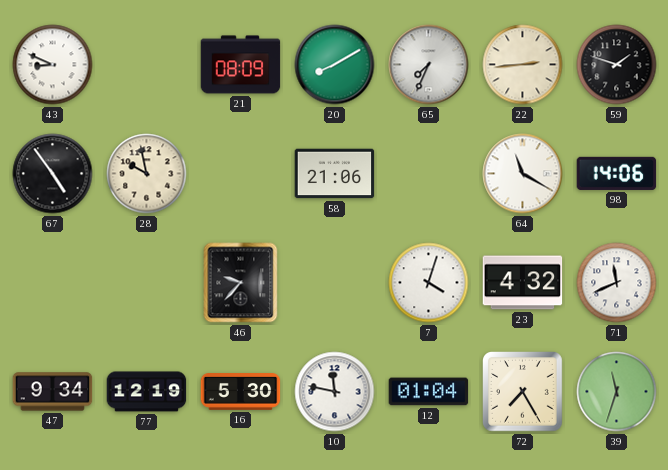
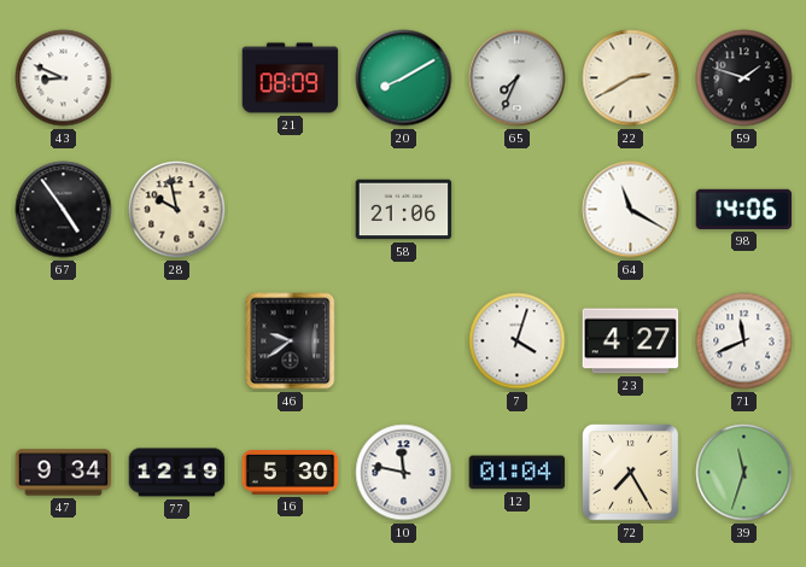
22: 2:44 -> 2:40
46: 9:37 -> 9:39
23: 4:32 -> 4:27
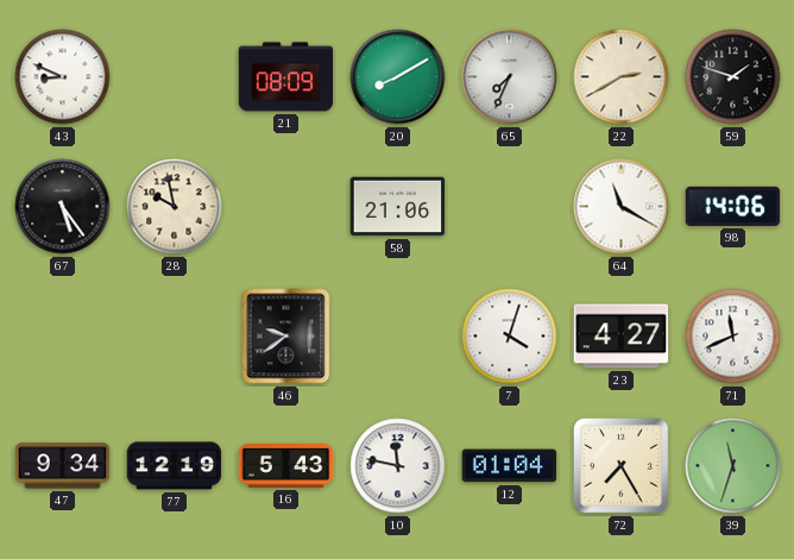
67: 4:54 -> 5:24
16: 5:30 -> 5:43
